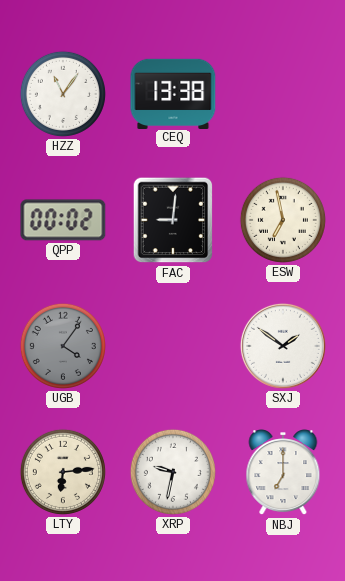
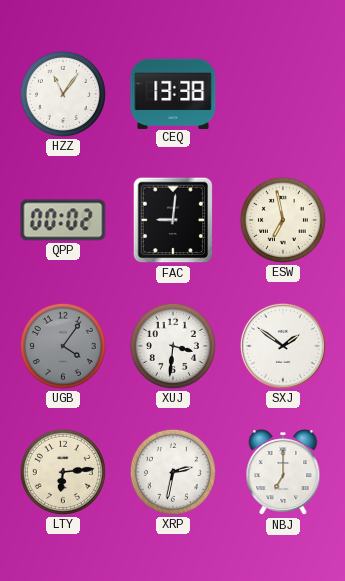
XUJ: none -> 3:31
XRP: 9:32 -> 2:32
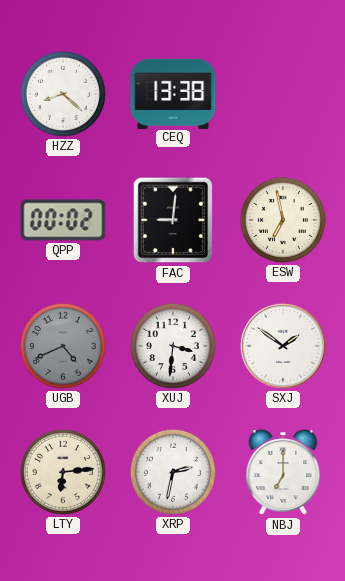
HZZ: 11:06 -> 8:22
UGB: 4:06 -> 4:41
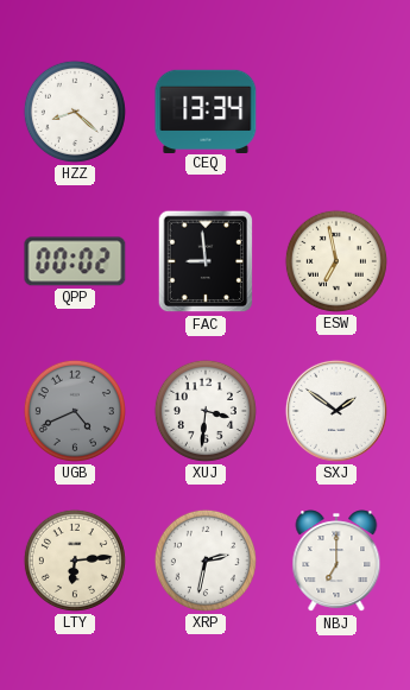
CEQ: 13:38 -> 13:34
FAC: 9:01 -> 8:59
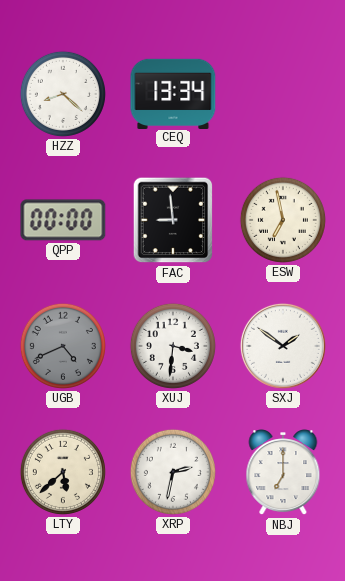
QPP: 00:02 -> 00:00
LTY: 6:14 -> 5:38
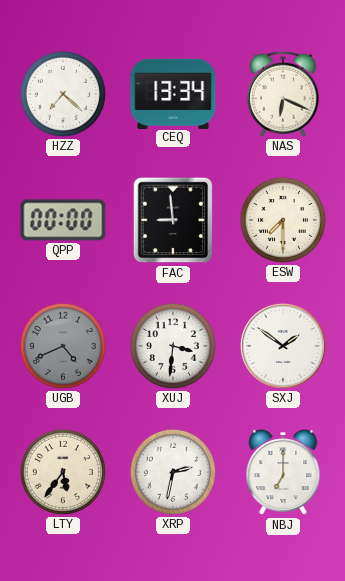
HZZ: 8:22 -> 7:22
NAS: none -> 6:19
ESW: 6:58 -> 7:30
LTY: 5:38 -> 5:36
